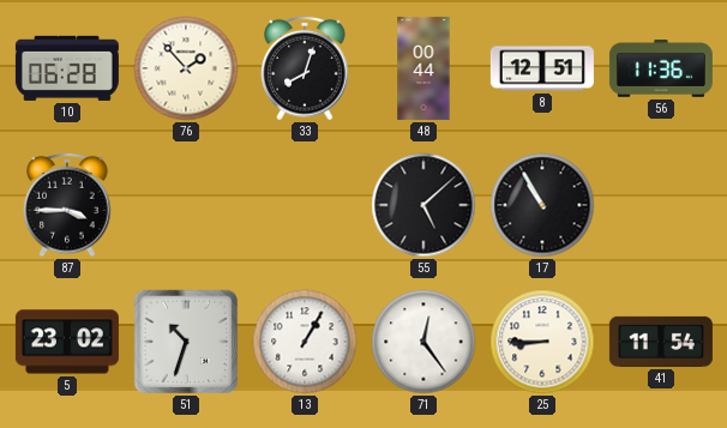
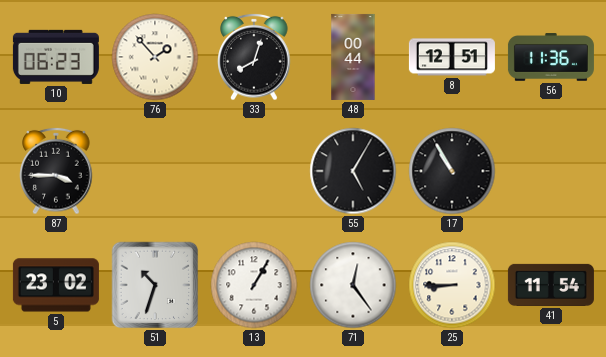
10: 06:28 -> 06:23
55: 5:08 -> 5:05
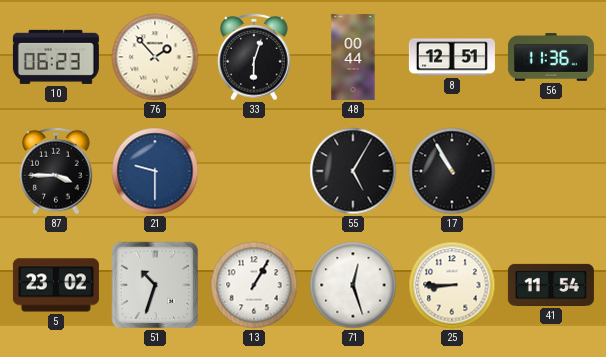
33: 8:03 -> 6:03
21: none -> 9:30
71: 12:24 -> 12:27
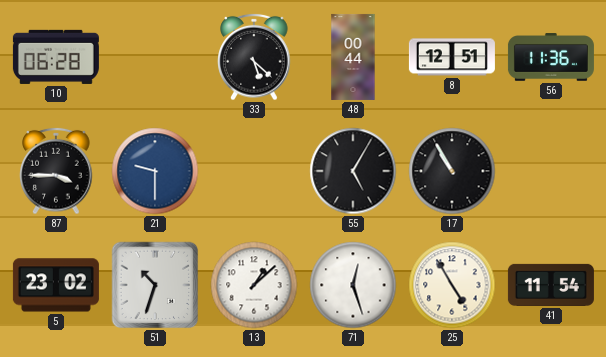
10: 06:23 -> 06:28
76: 1:53 -> none
33: 6:03 -> 5:22
13: 1:05 -> 1:08
25: 8:45 -> 4:55
